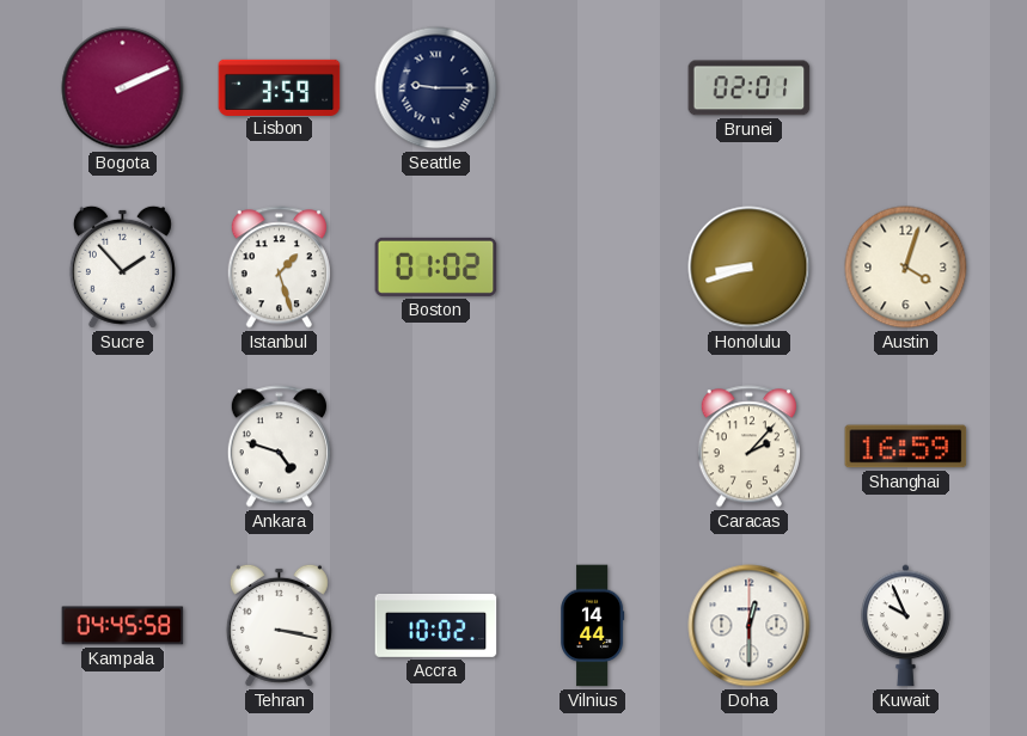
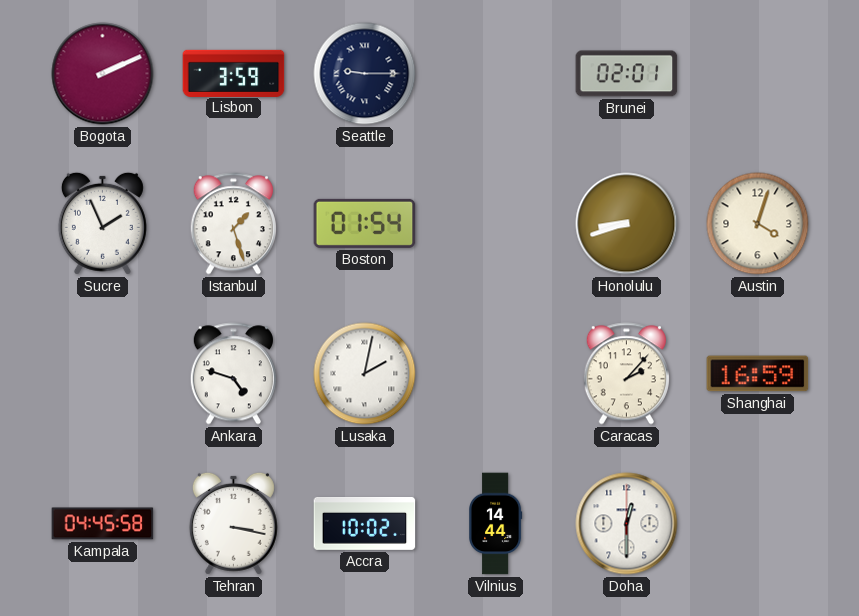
Sucre: 1:53 -> 1:56
Boston: 01:02 -> 01:54
Lusaka: none -> 2:02
Kuwait: 9:56 -> none
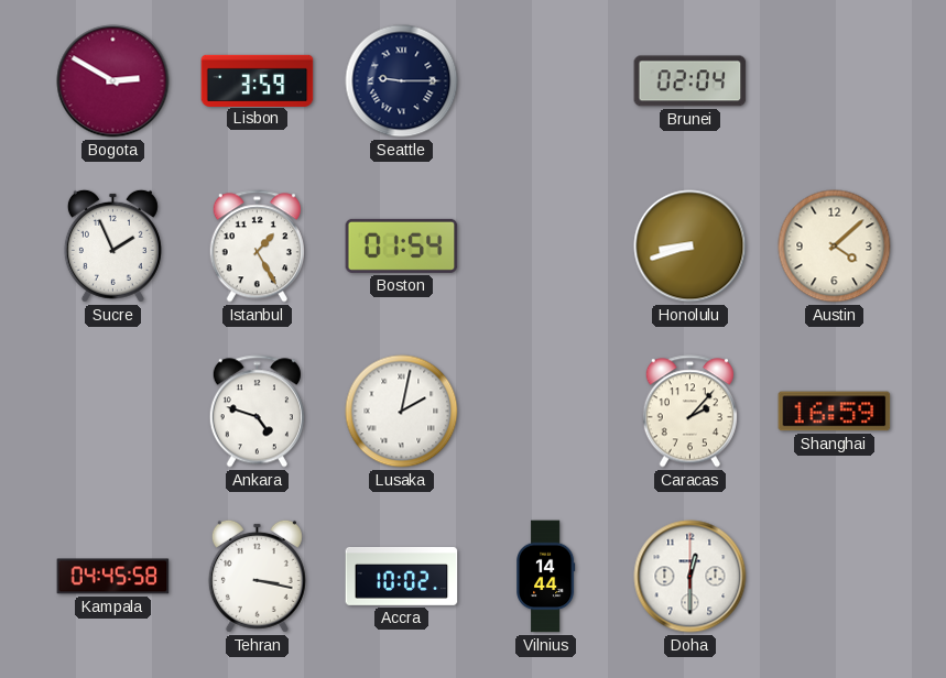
Bogota: 2:11 -> 2:50
Brunei: 02:01 -> 02:04
Istanbul: 1:27 -> 1:25
Austin: 4:03 -> 4:08
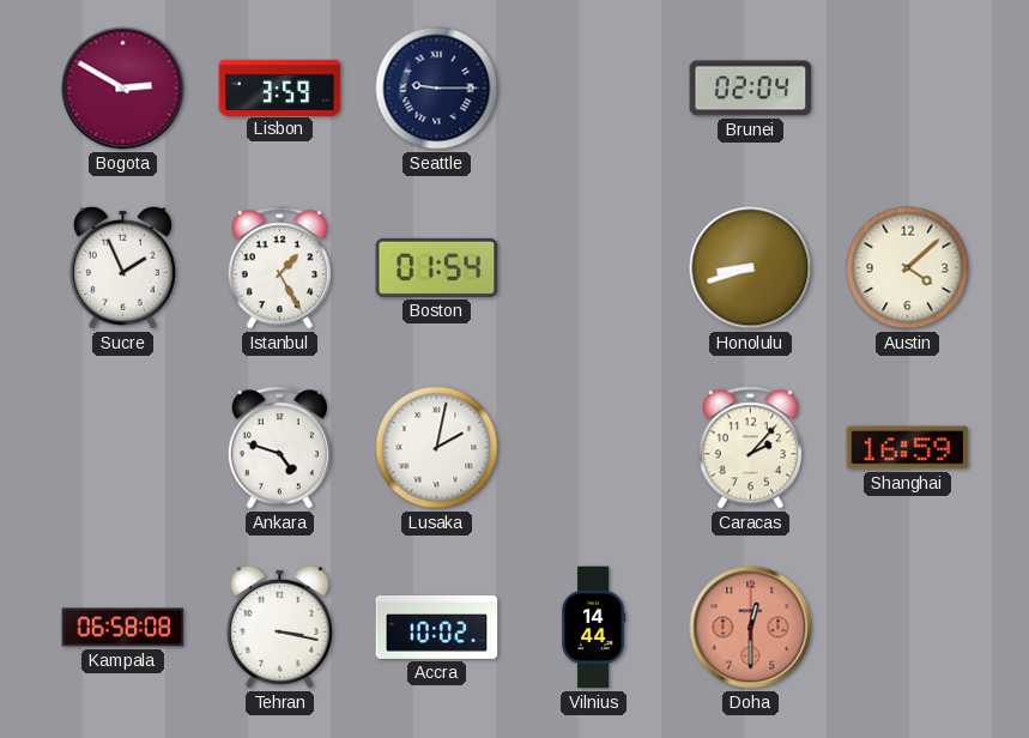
Kampala: 04:45 -> 06:58
Doha dial: white -> salmon
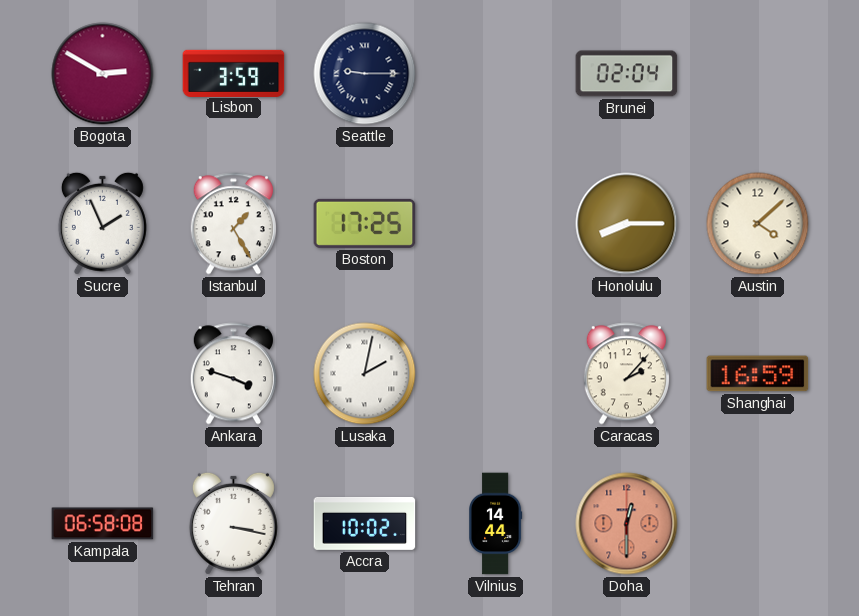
Boston: 01:54 -> 17:25
Honolulu: 8:42 -> 8:15
Ankara: 4:48 -> 3:48
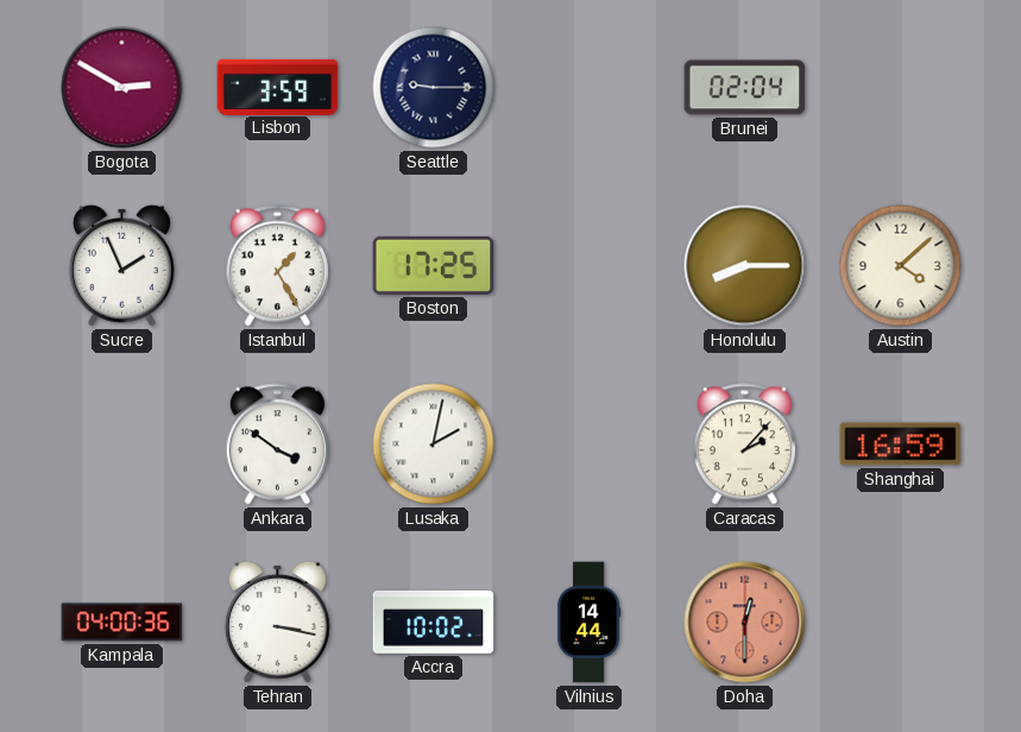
Ankara: 3:48 -> 3:51
Kampala: 06:58 -> 04:00
